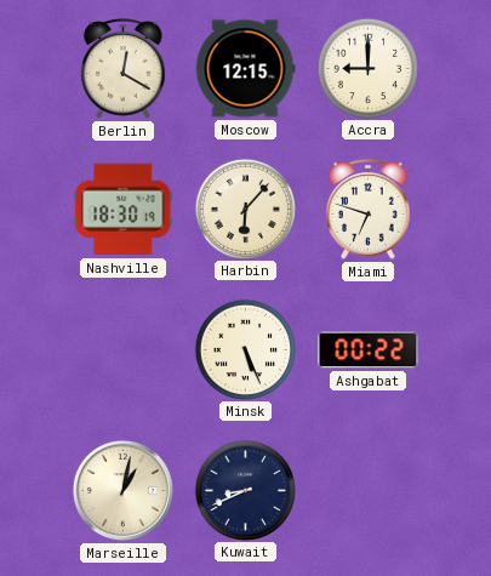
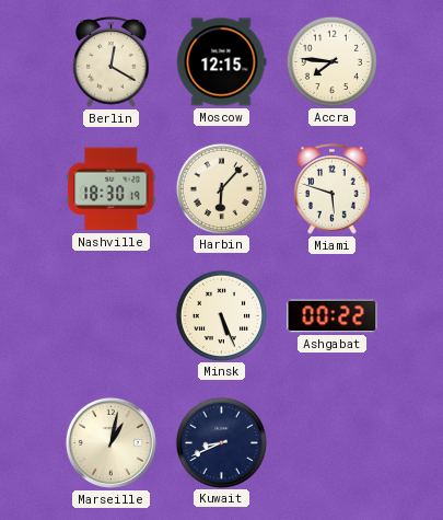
Accra: 9:00 -> 7:46
Miami: 6:48 -> 5:48
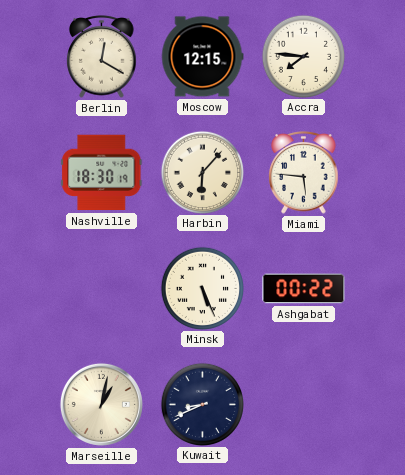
Miami: 5:48 -> 5:46
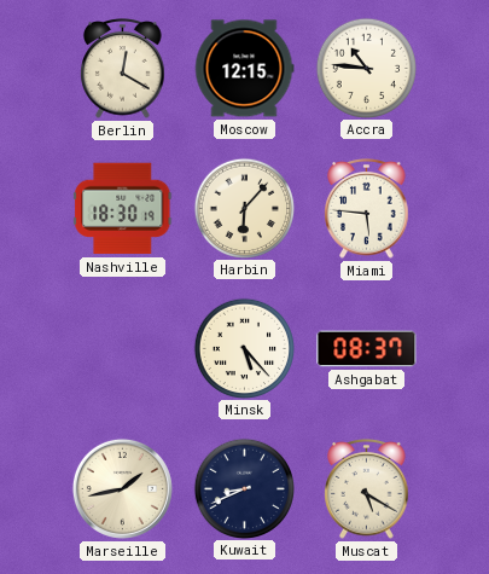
Accra: 7:46 -> 10:46
Minsk: 5:26 -> 5:23
Ashgabat: 00:22 -> 08:37
Marseille: 1:02 -> 1:43
Muscat: none -> 5:20
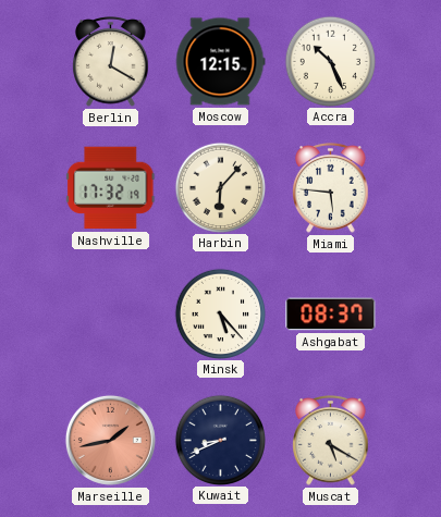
Accra: 10:46 -> 10:26
Nashville: 18:30 -> 17:32
Marseille dial: cream -> salmon
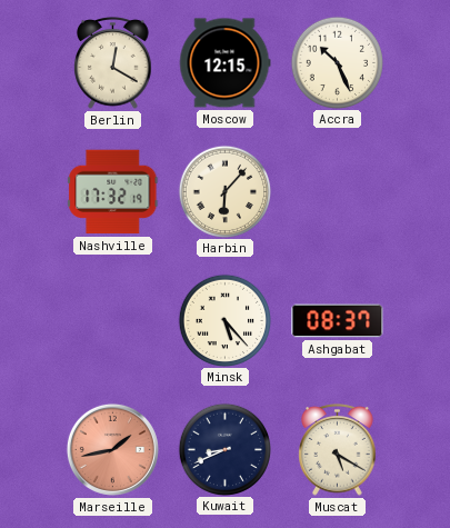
Miami: 5:46 -> none
